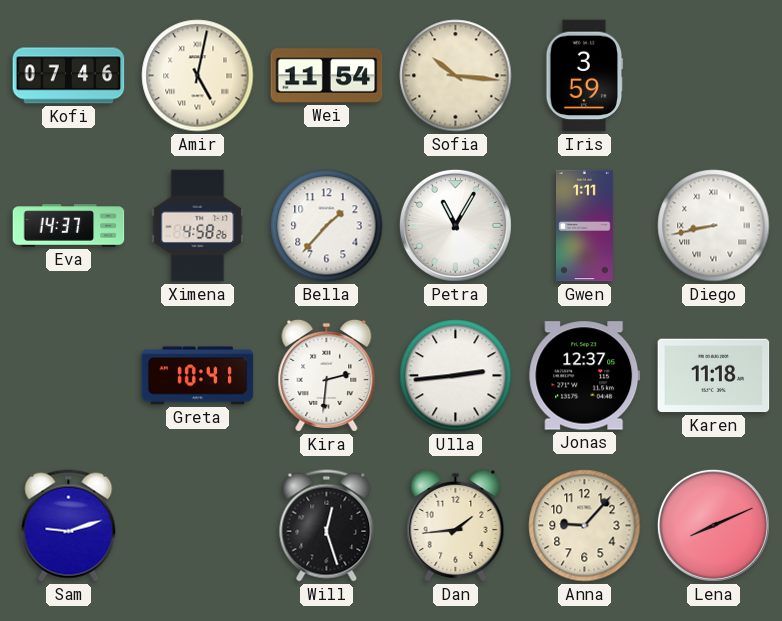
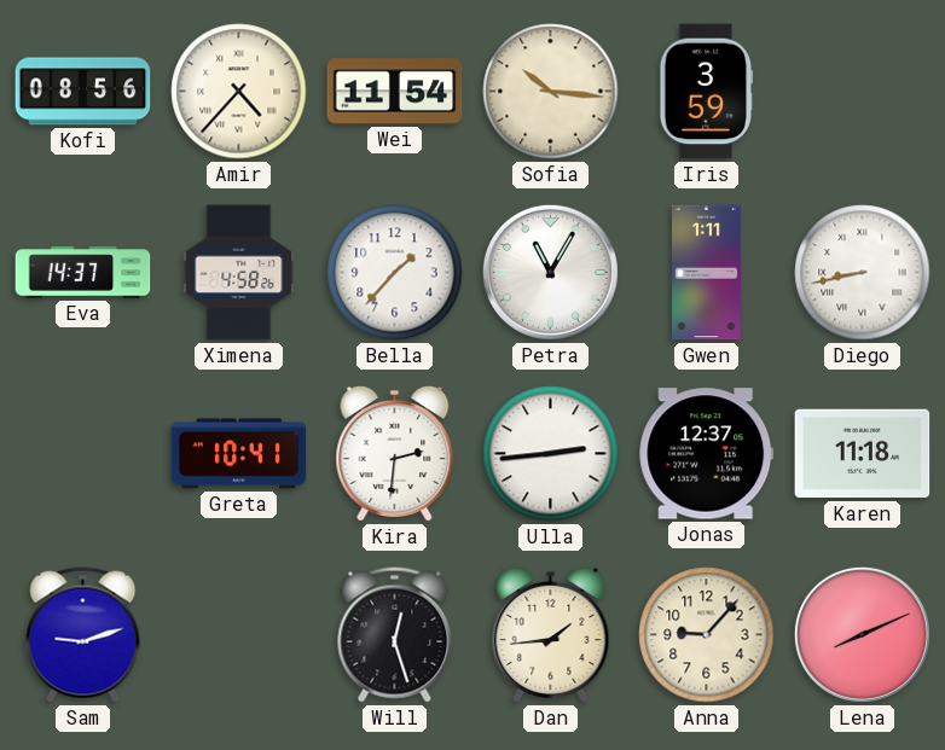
Kofi: 07:46 -> 08:56
Amir: 5:02 -> 4:37
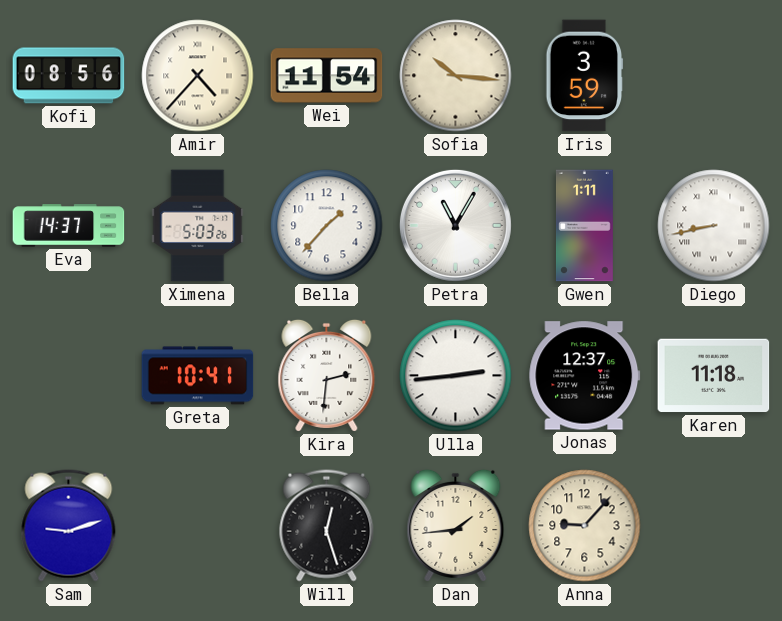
Ximena: 4:58 -> 5:03
Lena: 8:11 -> none
